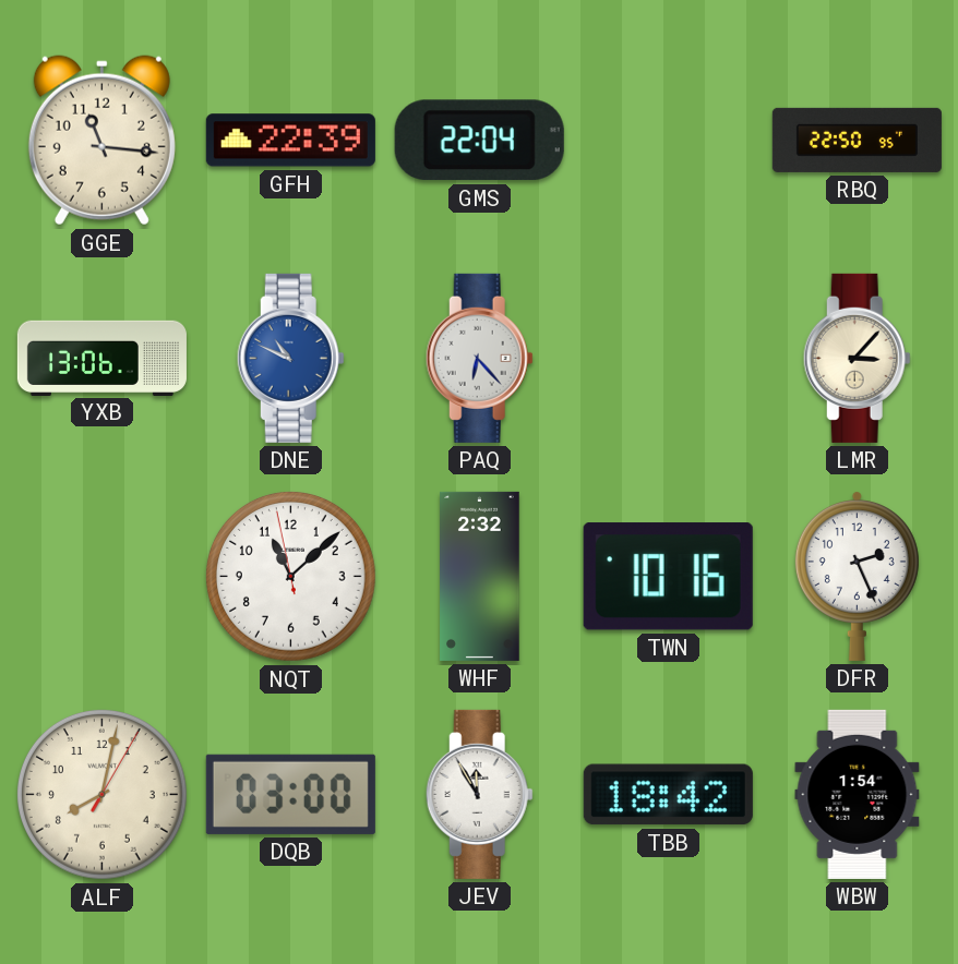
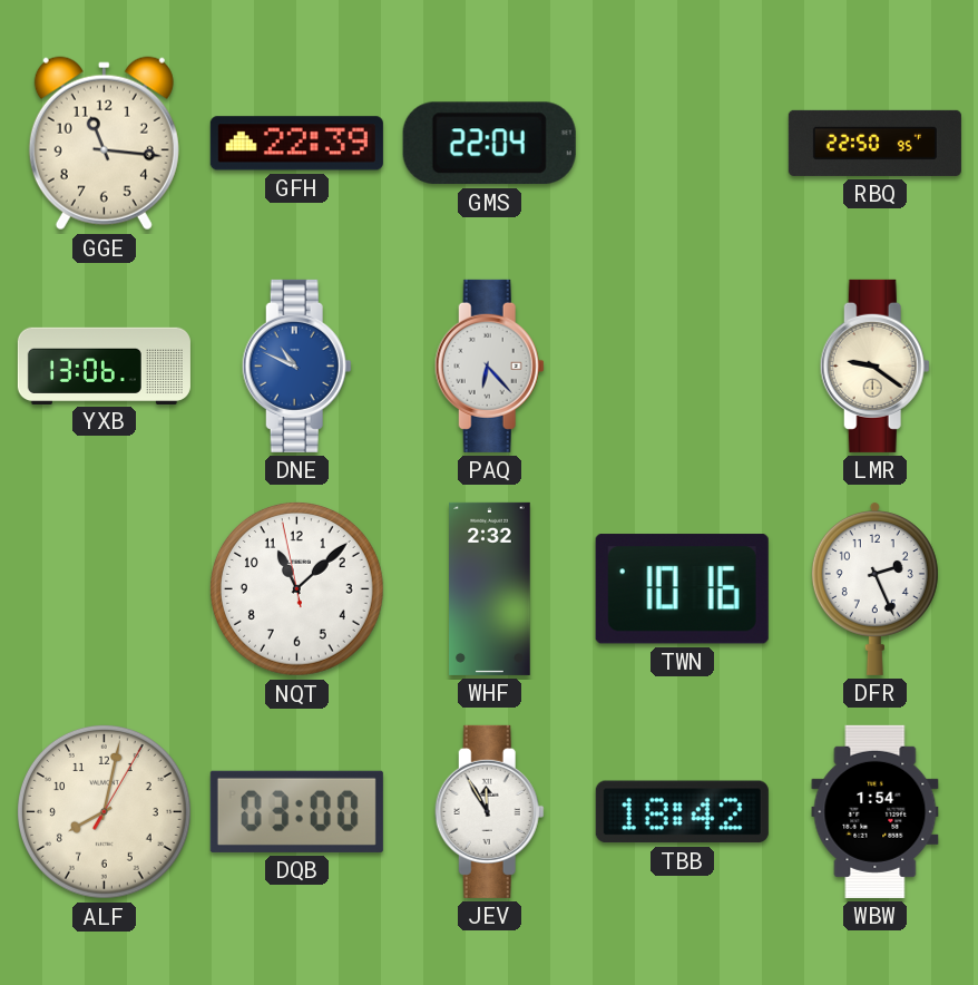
LMR: 3:07 -> 9:21
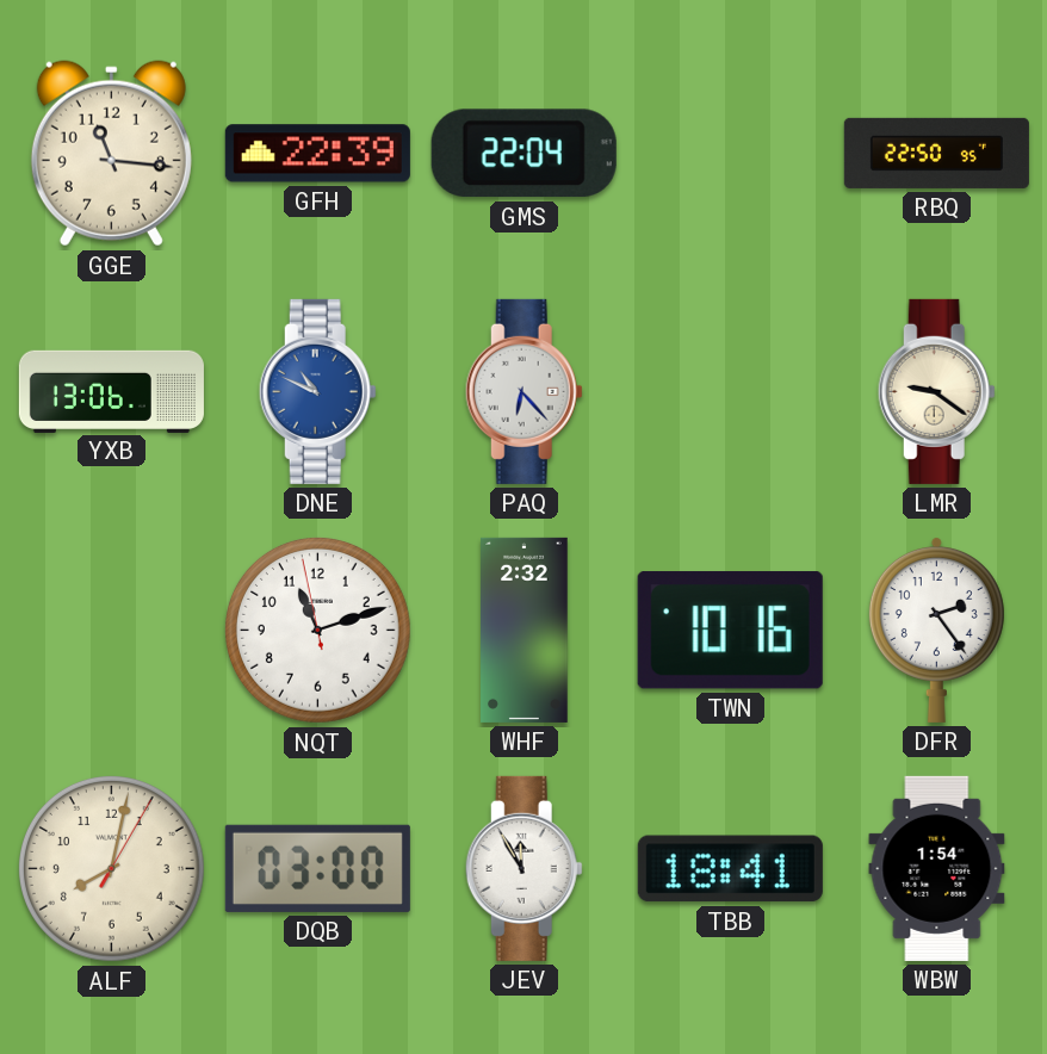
NQT: 11:07 -> 11:11
DFR: 2:26 -> 2:24
TBB: 18:42 -> 18:41
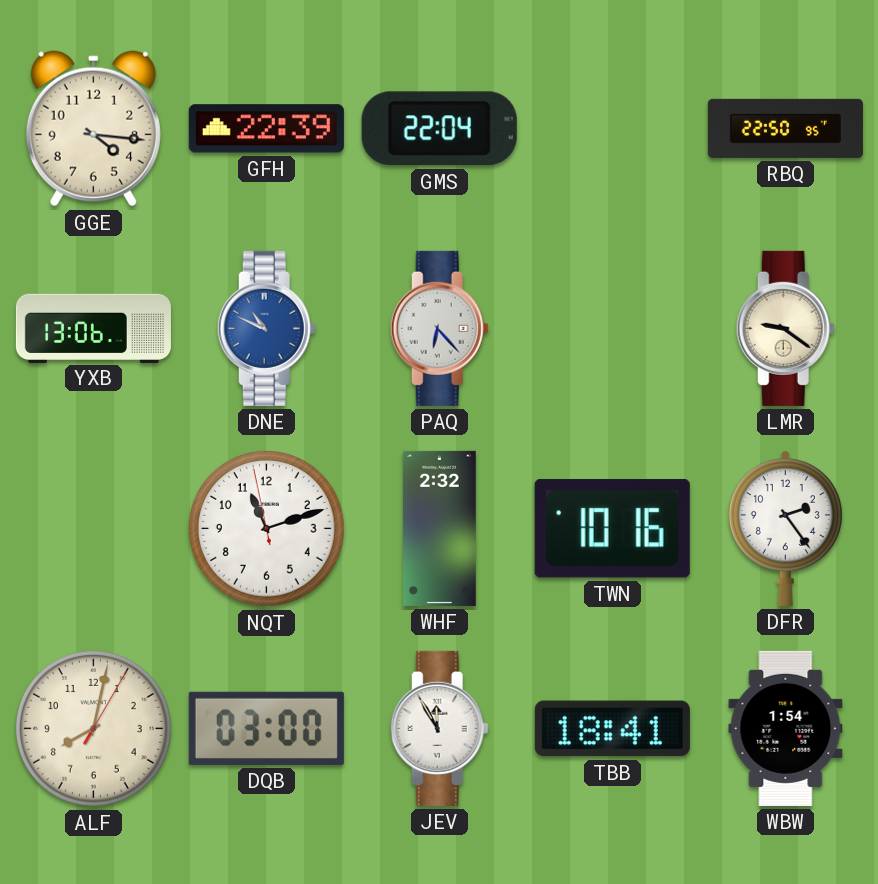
GGE: 11:16 -> 4:16
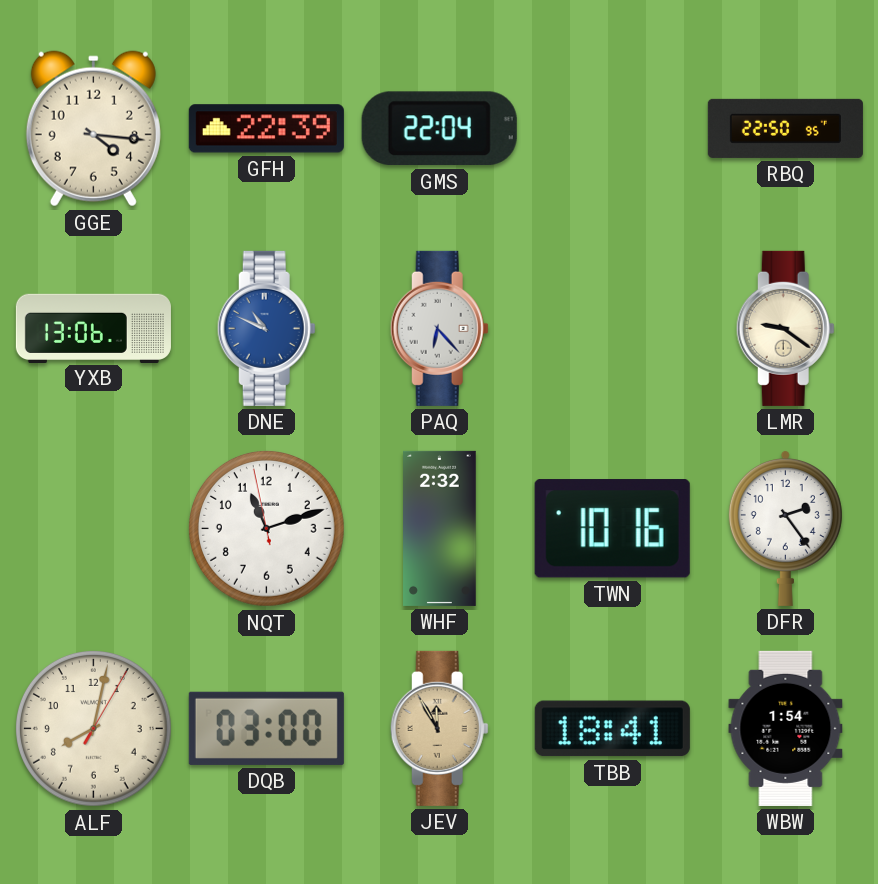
JEV dial: white -> champagne
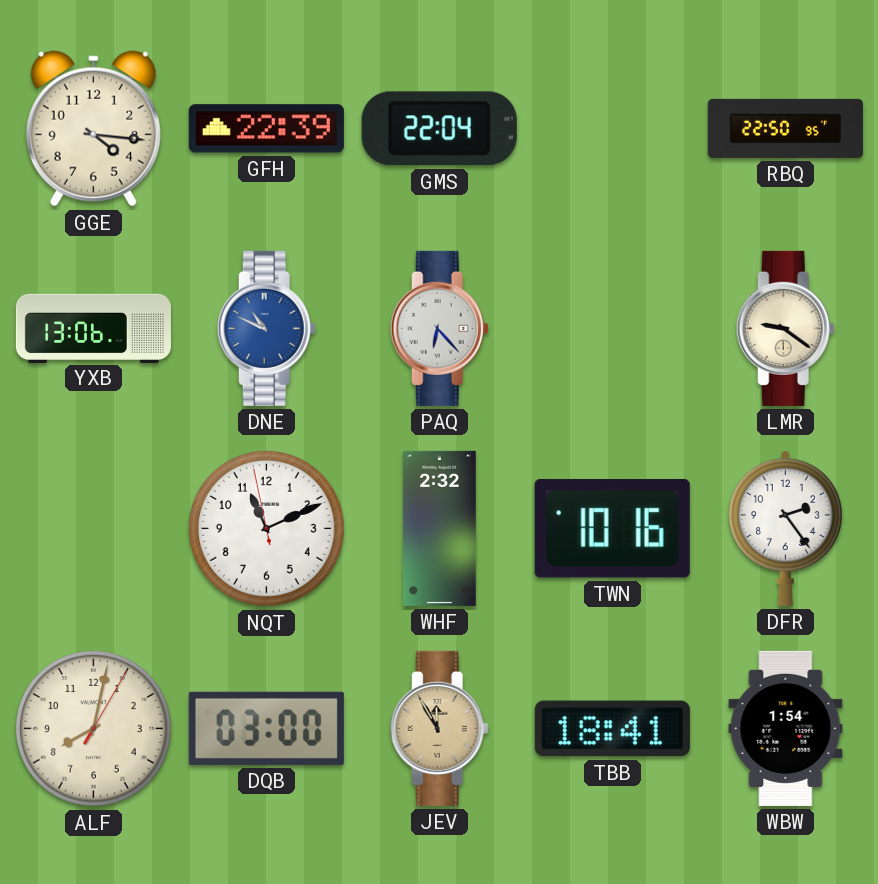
NQT: 11:11 -> 11:10
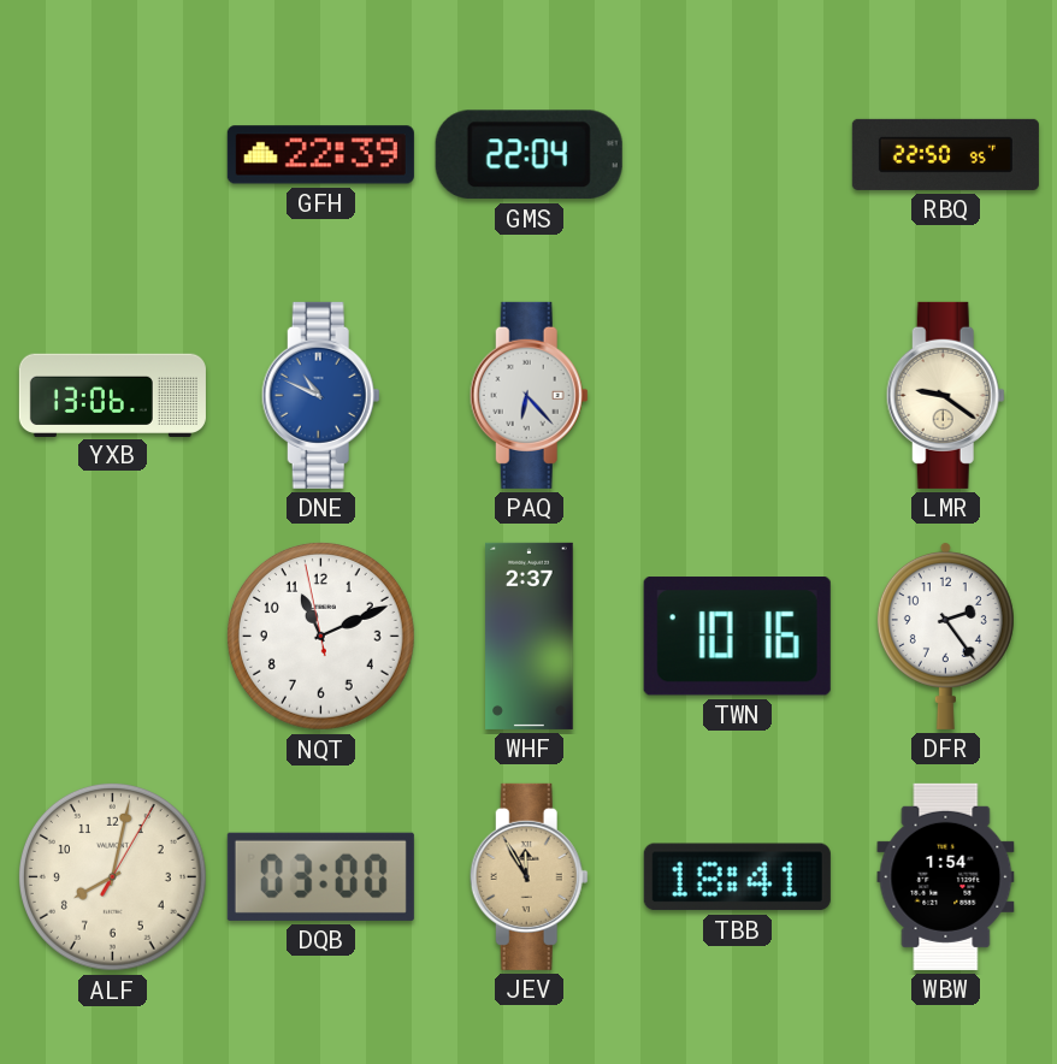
GGE: 4:16 -> none
WHF: 2:32 -> 2:37
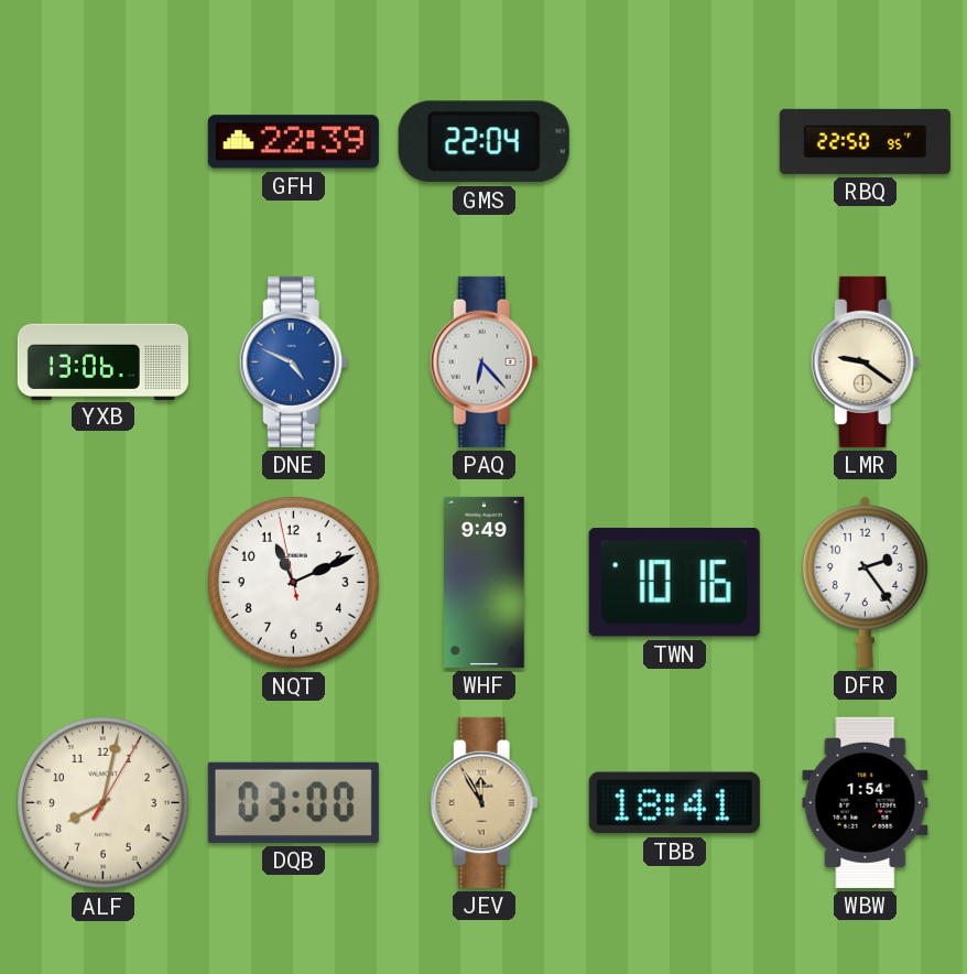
DNE: 10:49 -> 4:49
WHF: 2:37 -> 9:49
